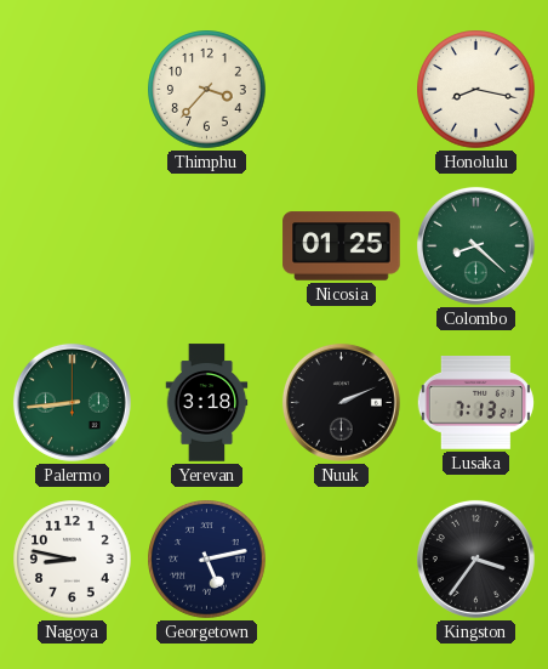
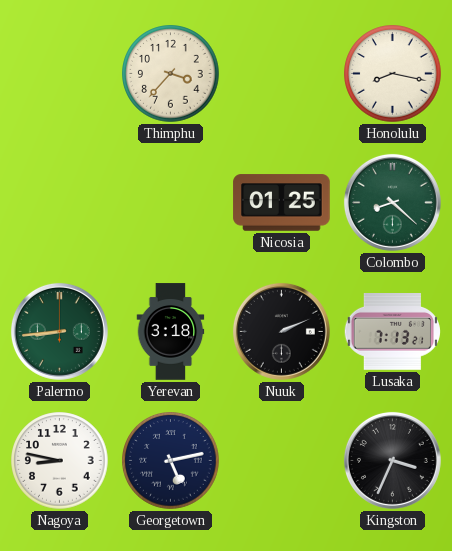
Kingston: 3:36 -> 3:34
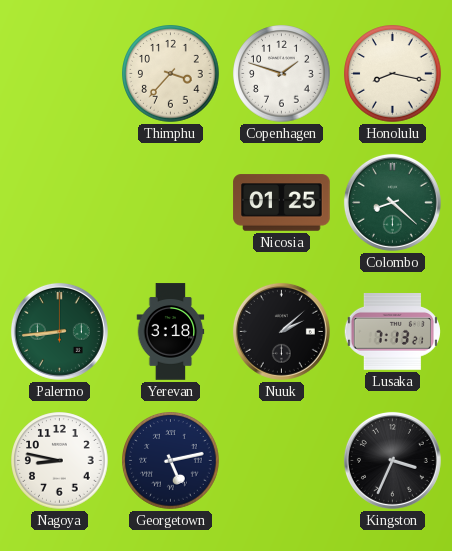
Copenhagen: none -> 1:48
Nuuk: 2:11 -> 2:08
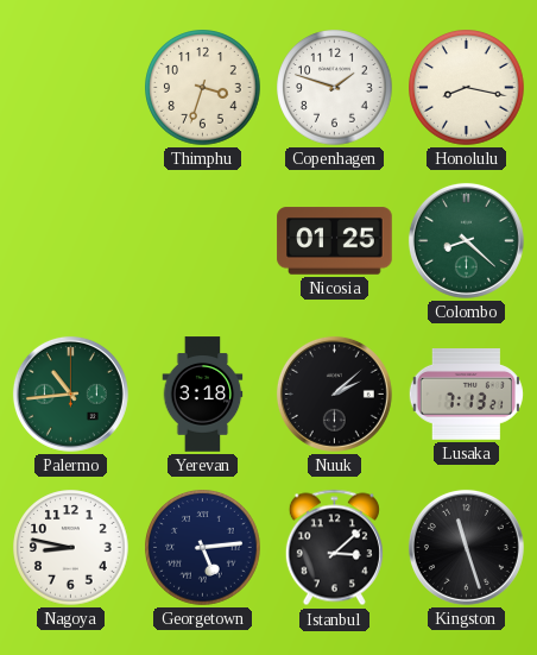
Thimphu: 3:37 -> 3:33
Palermo: 8:44 -> 10:44
Georgetown: 5:13 -> 5:14
Istanbul: none -> 3:08
Kingston: 3:34 -> 11:27
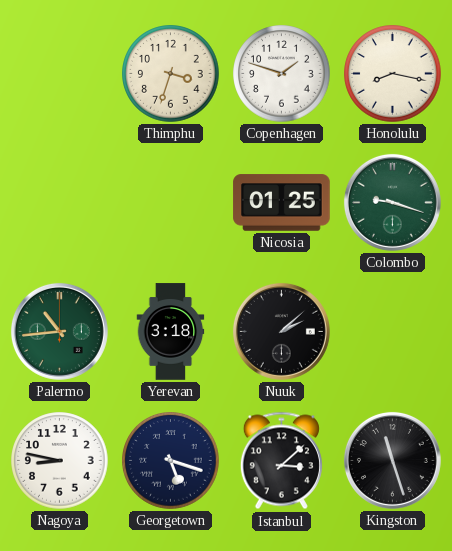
Colombo: 8:22 -> 9:18
Lusaka: 7:13 -> none
Georgetown: 5:14 -> 5:18
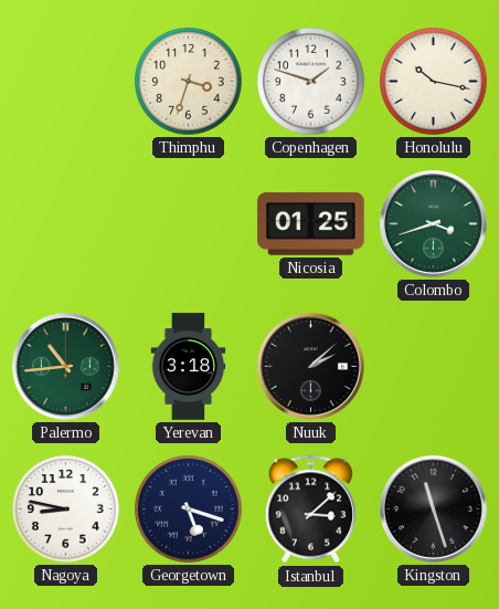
Honolulu: 8:17 -> 10:17
Colombo: 9:18 -> 3:42
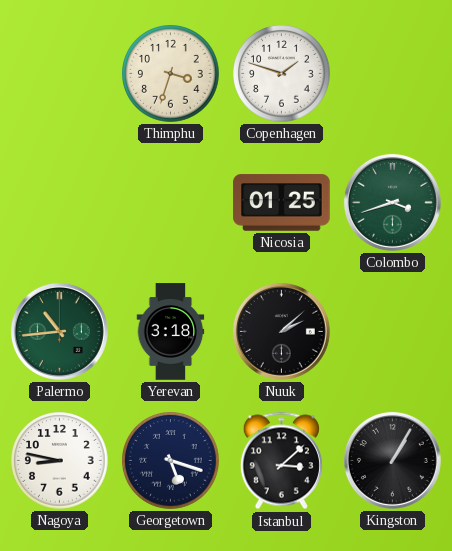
Honolulu: 10:17 -> none
Kingston: 11:27 -> 1:05
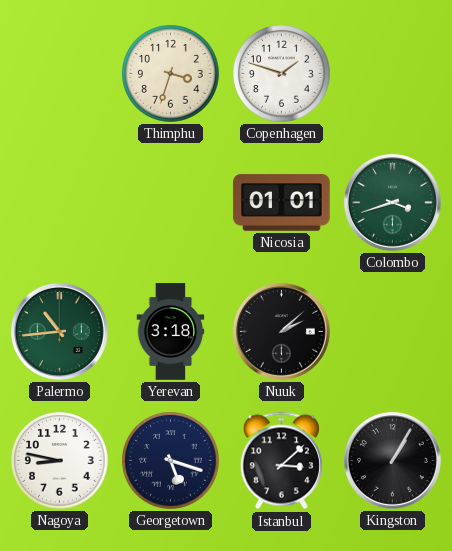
Nicosia: 01:25 -> 01:01
